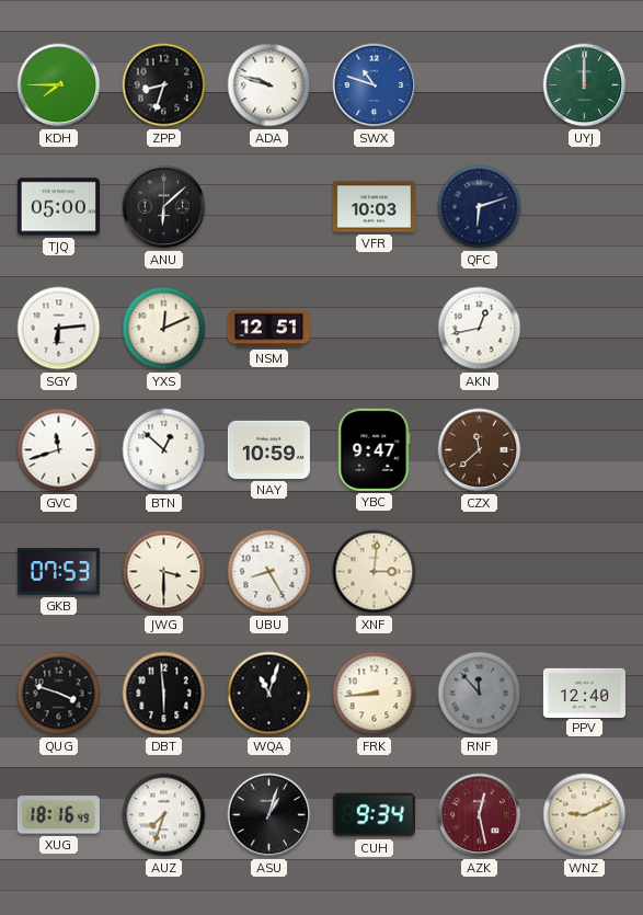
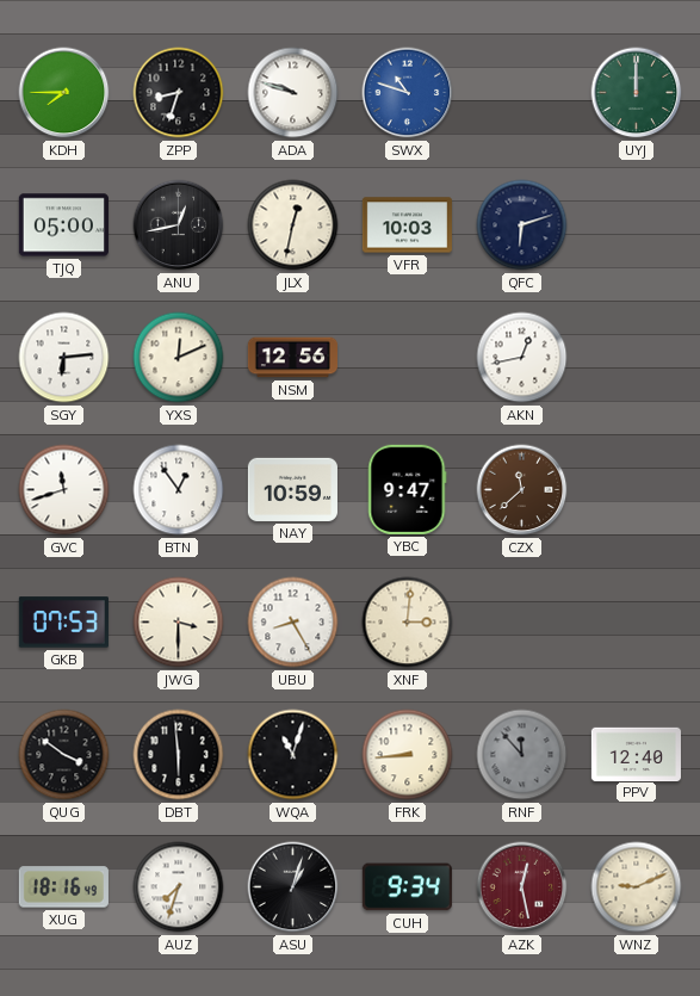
ANU: 6:08 -> 12:43
JLX: none -> 12:32
NSM: 12:51 -> 12:56
BTN: 12:52 -> 12:54
QUG: 3:48 -> 3:51
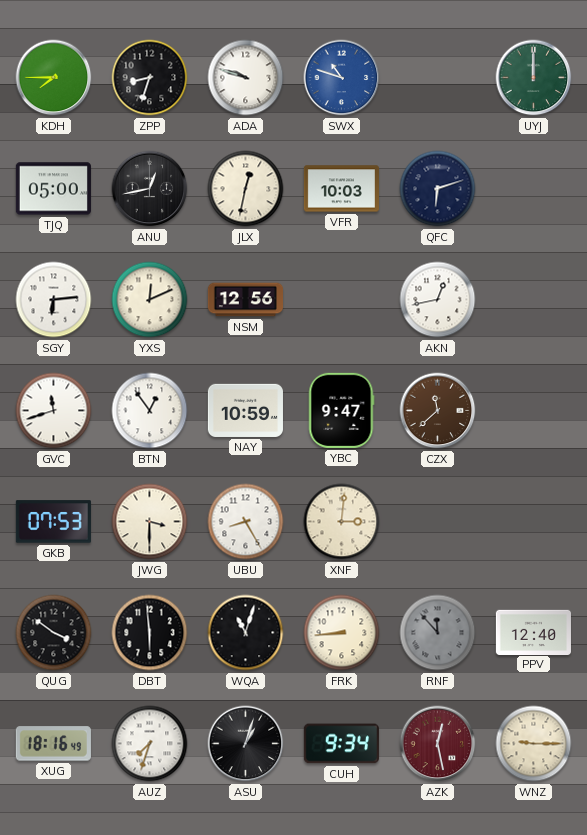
WNZ: 9:11 -> 9:15
